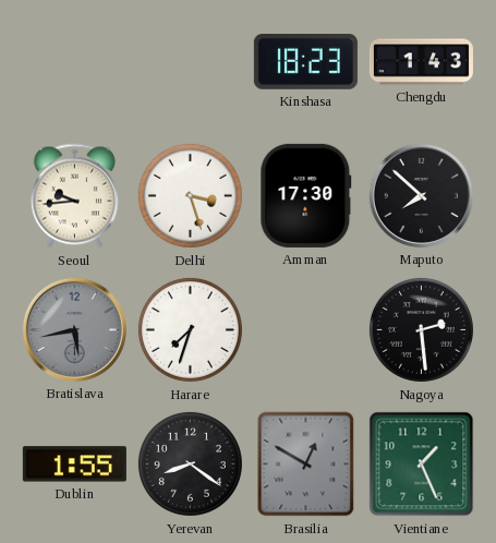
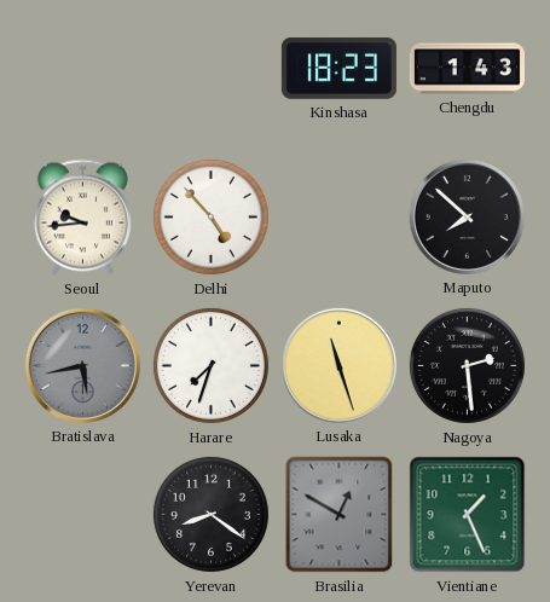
Delhi: 3:27 -> 4:53
Amman: 17:30 -> none
Lusaka: none -> 11:27
Dublin: 1:55 -> none
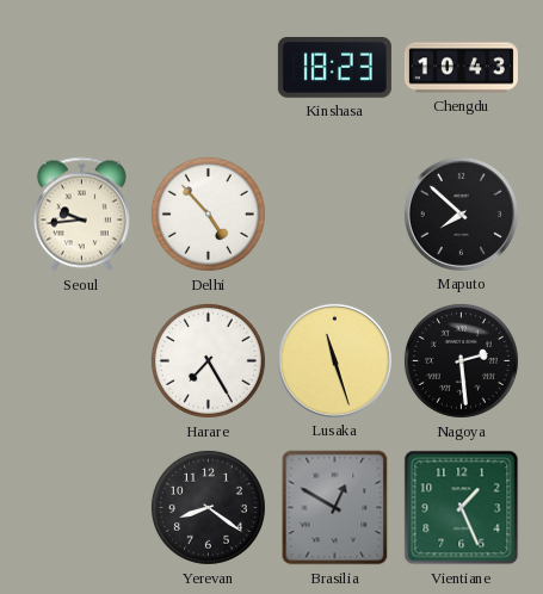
Chengdu: 1:43 -> 10:43
Bratislava: 5:43 -> none
Harare: 7:33 -> 7:25
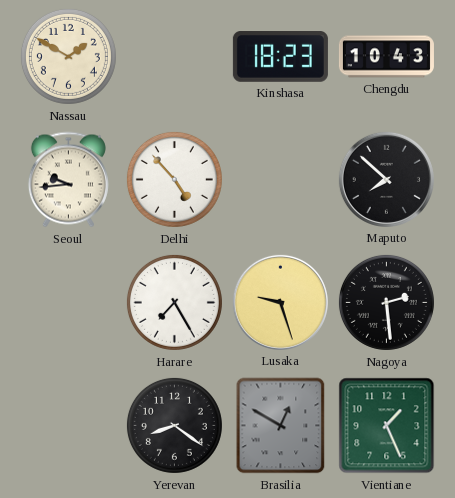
Nassau: none -> 1:50
Lusaka: 11:27 -> 9:27
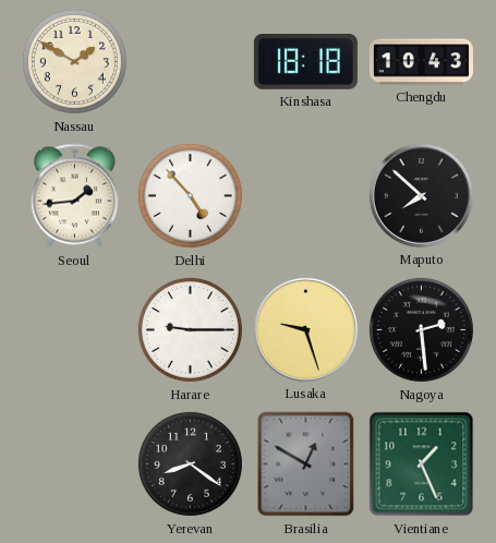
Kinshasa: 18:23 -> 18:18
Seoul: 9:44 -> 1:44
Harare: 7:25 -> 9:15
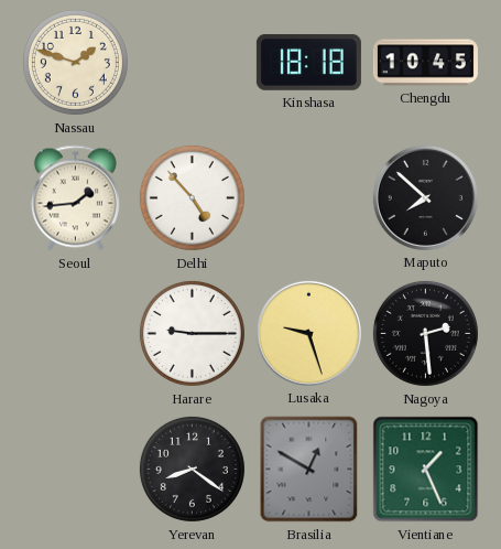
Nassau: 1:50 -> 1:48
Chengdu: 10:43 -> 10:45
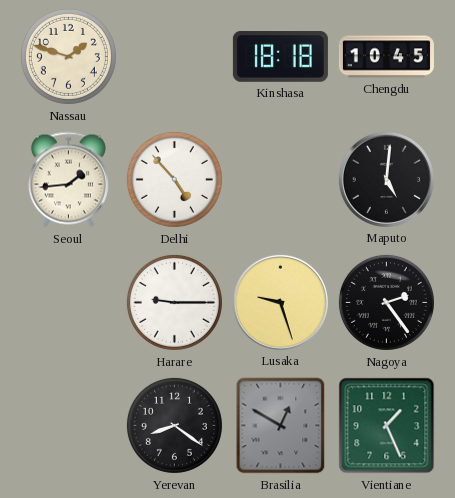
Maputo: 7:52 -> 5:01
Nagoya: 2:29 -> 2:24
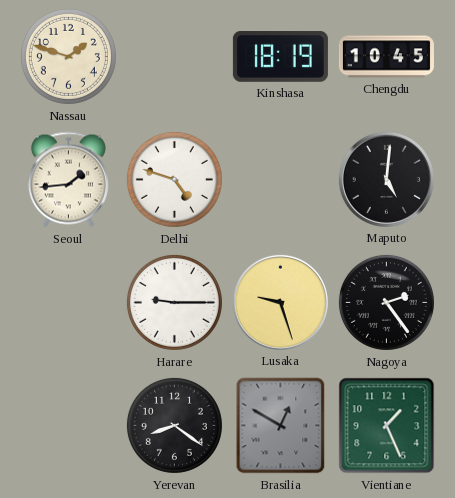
Kinshasa: 18:18 -> 18:19
Delhi: 4:53 -> 4:48
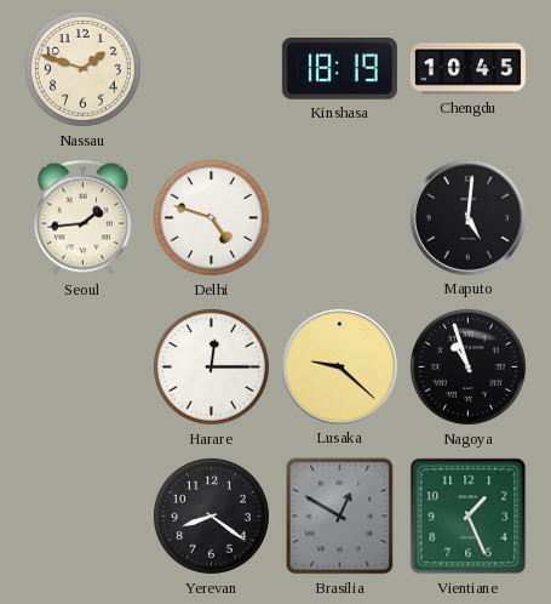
Harare: 9:15 -> 12:15
Lusaka: 9:27 -> 9:22
Nagoya: 2:24 -> 10:57
